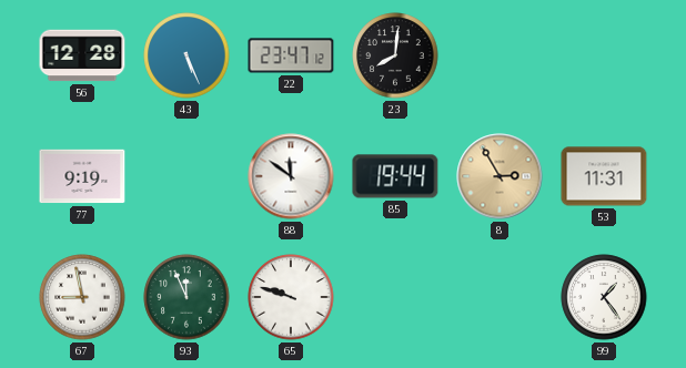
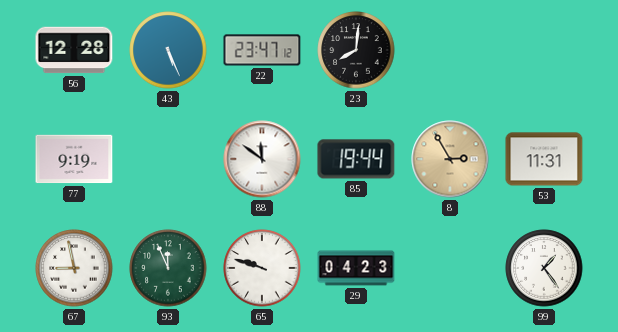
29: none -> 04:23
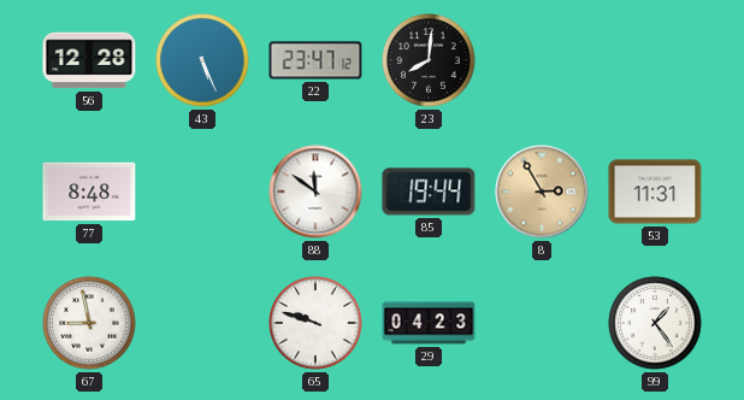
77: 9:19 -> 8:48
93: 11:56 -> none
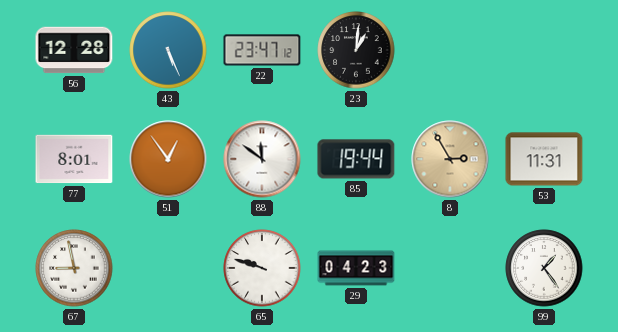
23: 8:01 -> 1:01
77: 8:48 -> 8:01
51: none -> 12:54
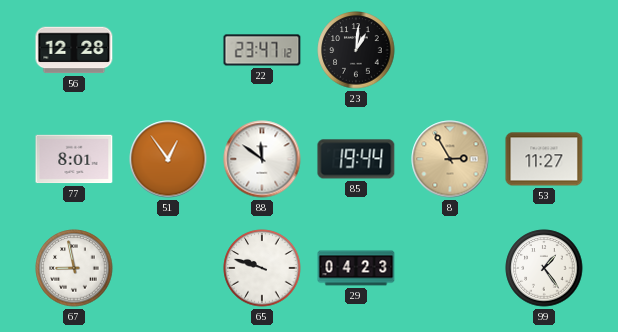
43: 5:26 -> none
53: 11:31 -> 11:27
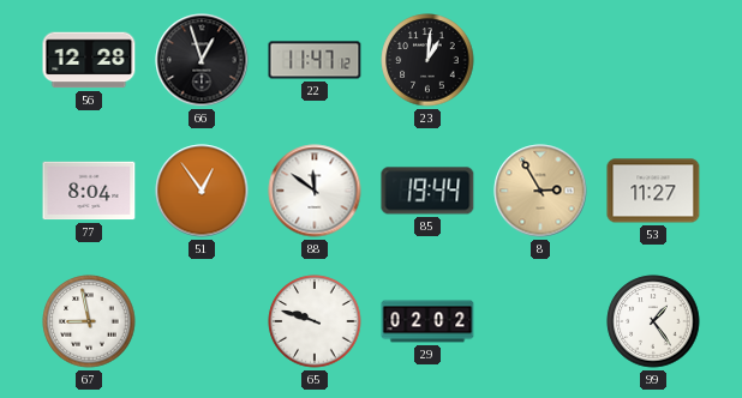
66: none -> 12:57
22: 23:47 -> 11:47
77: 8:01 -> 8:04
29: 04:23 -> 02:02
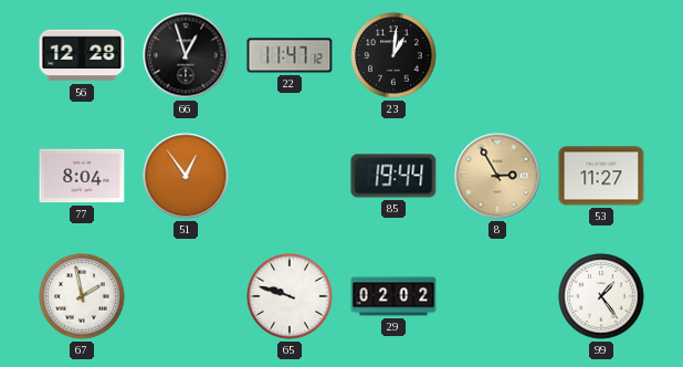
88: 11:51 -> none
67: 8:58 -> 1:58
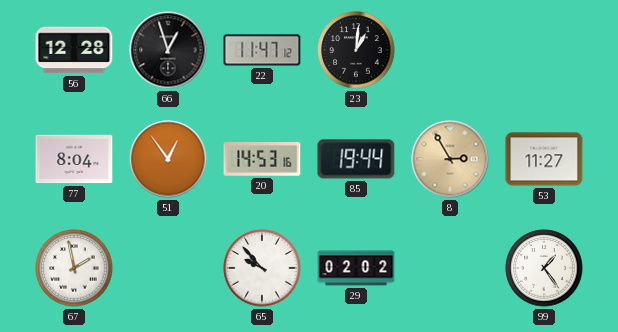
20: none -> 14:53
65: 9:48 -> 9:53
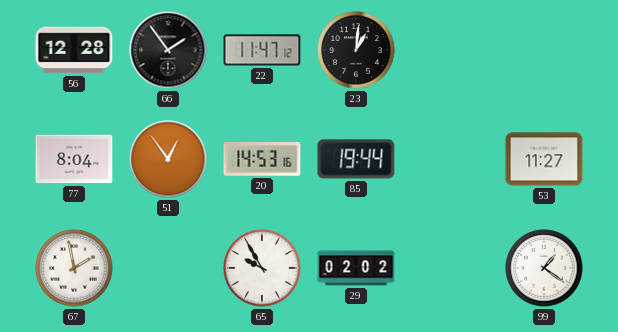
66: 12:57 -> 1:54
8: 2:55 -> none
65: 9:53 -> 9:55
99: 1:24 -> 1:21
